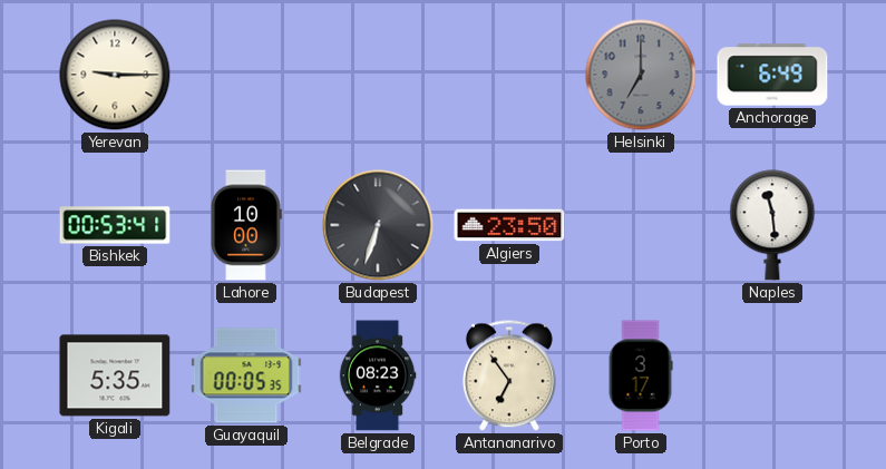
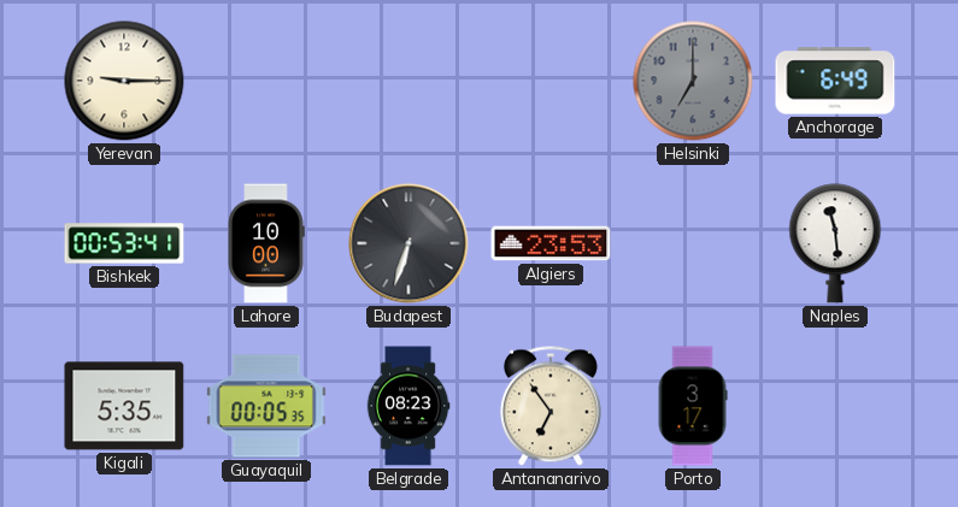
Algiers: 23:50 -> 23:53
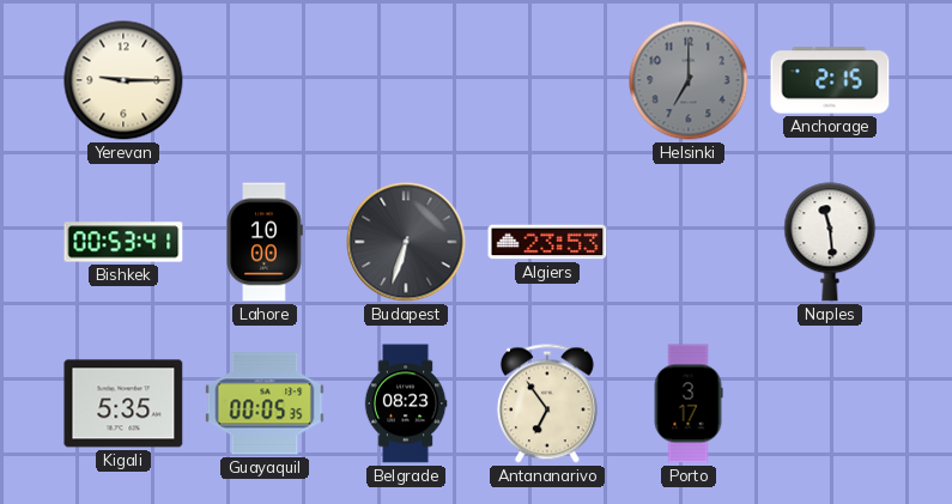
Anchorage: 6:49 -> 2:15
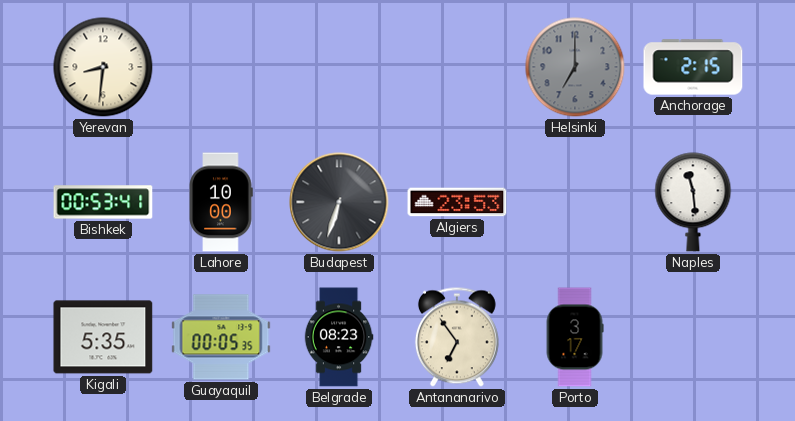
Yerevan: 9:15 -> 8:31
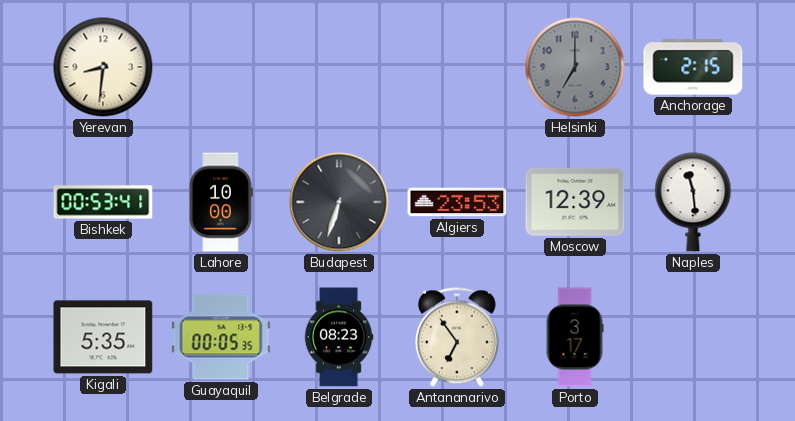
Moscow: none -> 12:39
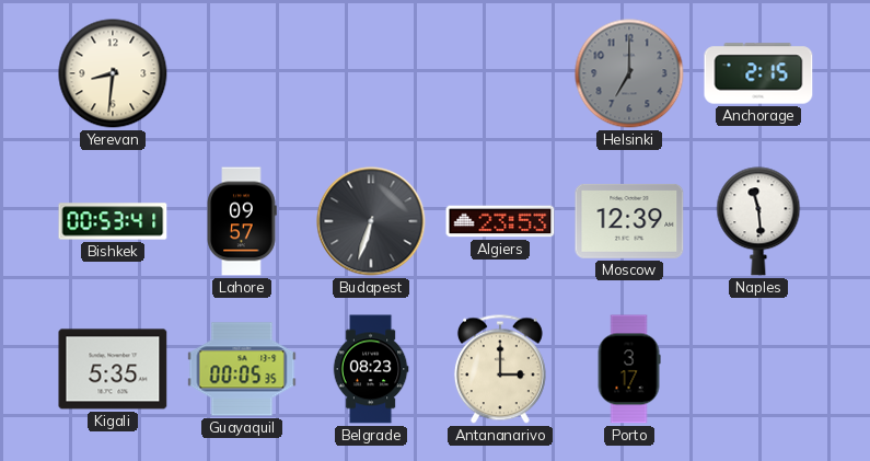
Lahore: 10:00 -> 09:57
Antananarivo: 6:54 -> 3:00
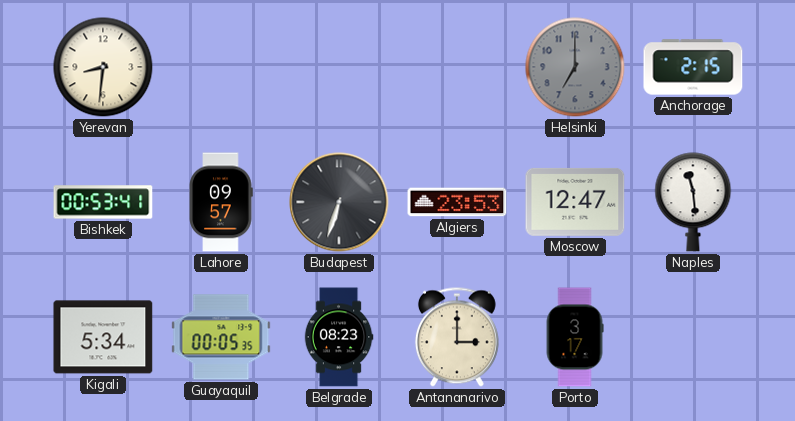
Moscow: 12:39 -> 12:47
Kigali: 5:35 -> 5:34
